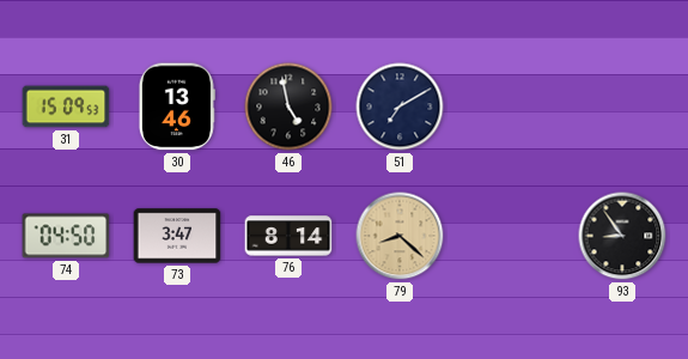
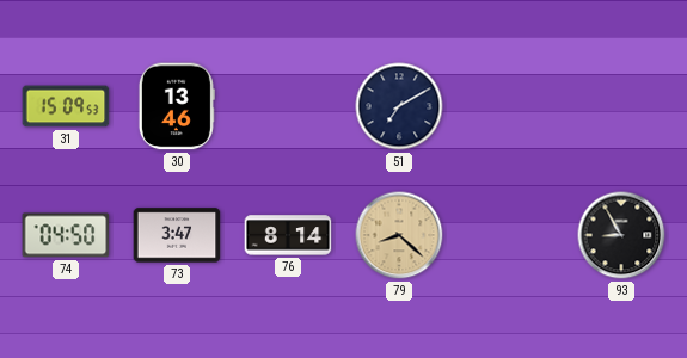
46: 4:58 -> none
93: 8:54 -> 8:55
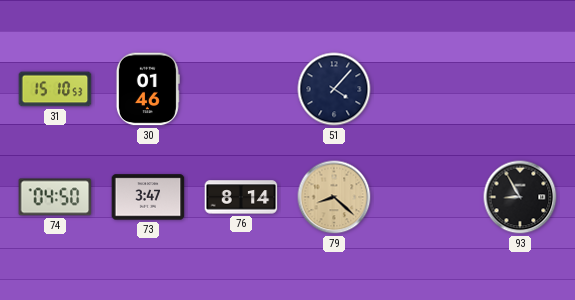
31: 15:09 -> 15:10
30: 13:46 -> 01:46
51: 7:10 -> 4:07
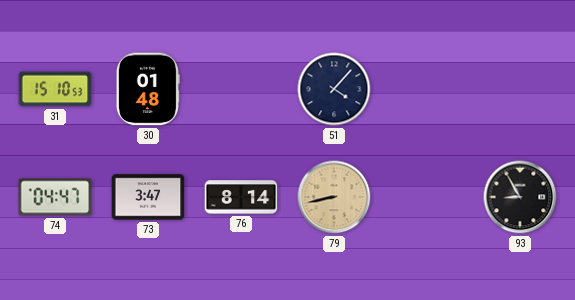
30: 01:46 -> 01:48
74: 04:50 -> 04:47
79: 8:22 -> 8:43
